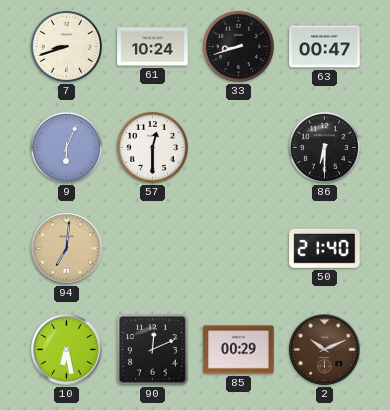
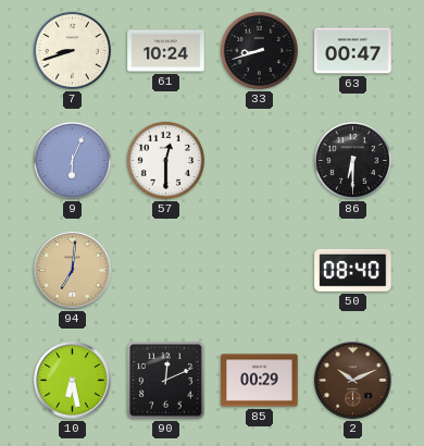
50: 21:40 -> 08:40
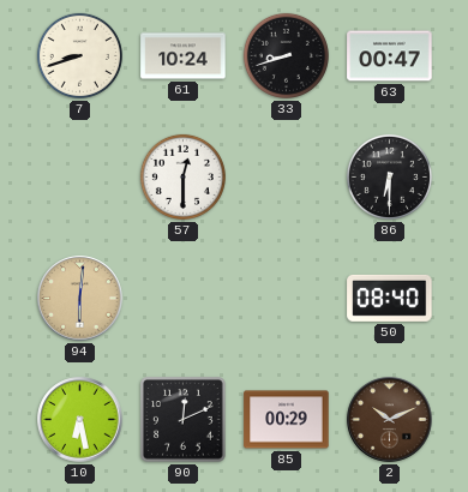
9: 6:04 -> none
94: 7:01 -> 6:01
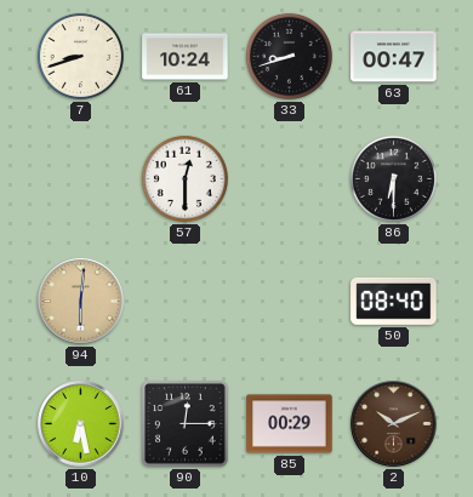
90: 12:11 -> 12:15
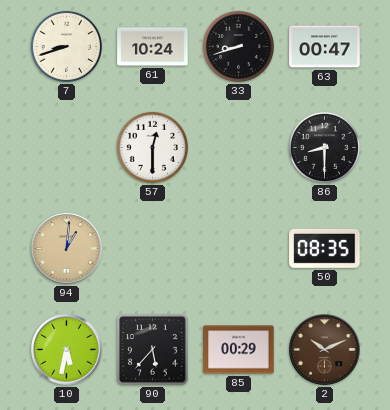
86: 6:30 -> 8:30
94: 6:01 -> 1:01
50: 08:40 -> 08:35
10: 6:28 -> 5:32
90: 12:15 -> 5:37
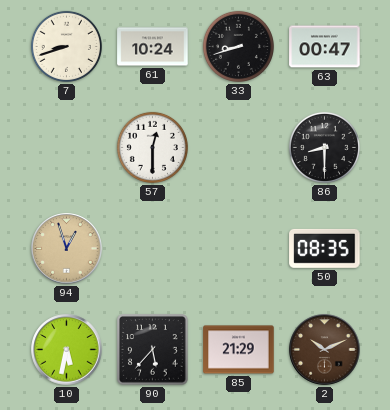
94: 1:01 -> 12:57
85: 00:29 -> 21:29
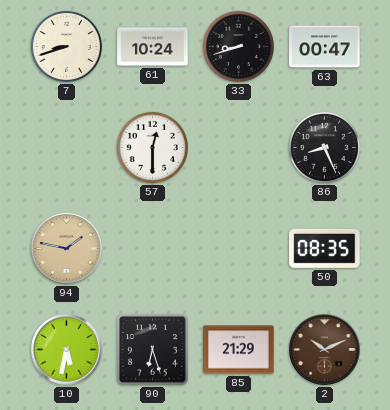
86: 8:30 -> 8:26
94: 12:57 -> 1:47
90: 5:37 -> 6:27
